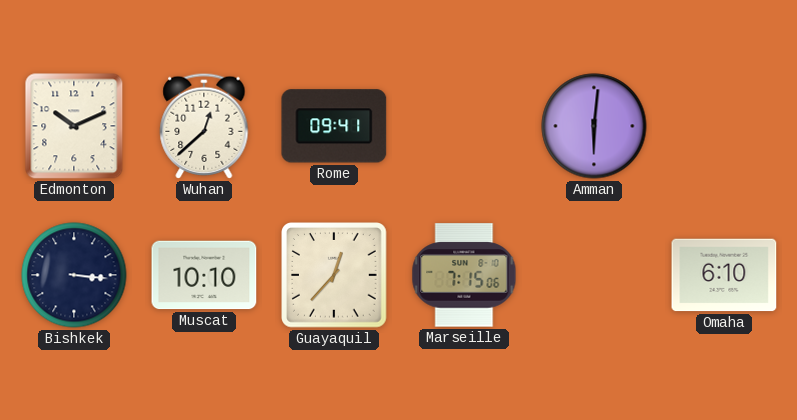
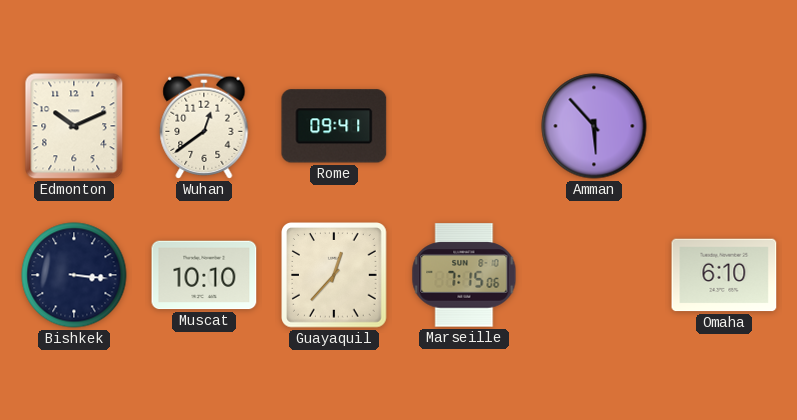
Wuhan: 12:38 -> 12:39
Amman: 6:01 -> 5:53
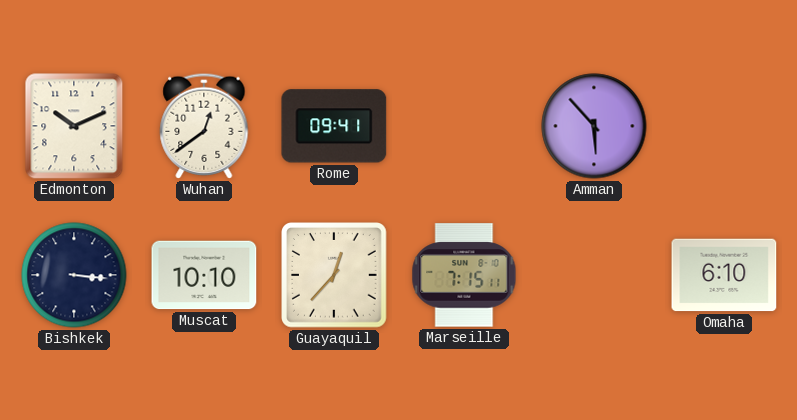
Marseille: 7:15:06 -> 7:15:11
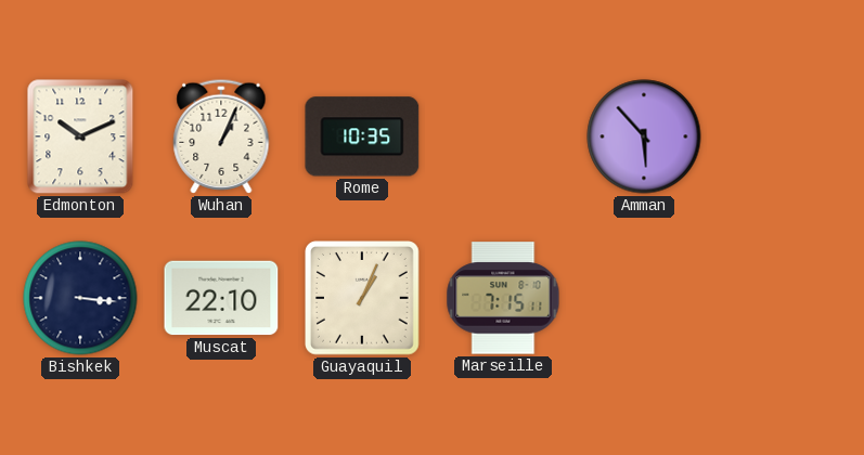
Wuhan: 12:39 -> 1:04
Rome: 09:41 -> 10:35
Muscat: 10:10 -> 22:10
Guayaquil: 12:37 -> 1:04
Omaha: 6:10 -> none
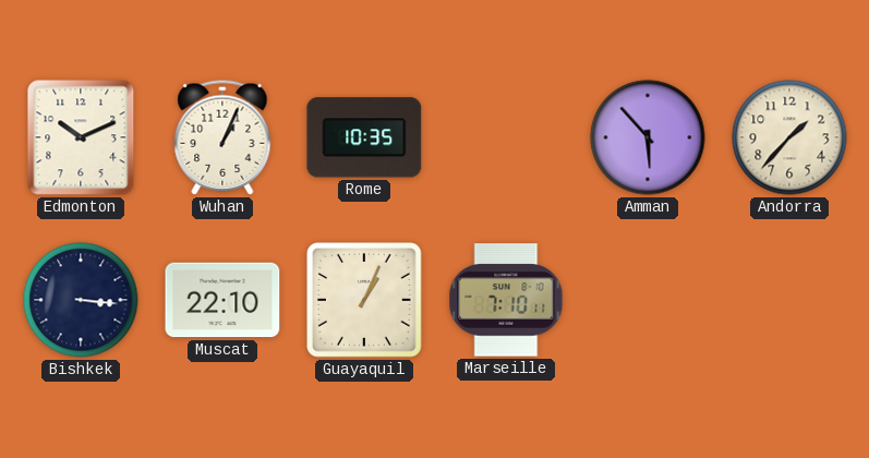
Andorra: none -> 1:37
Marseille: 7:15 -> 7:10
